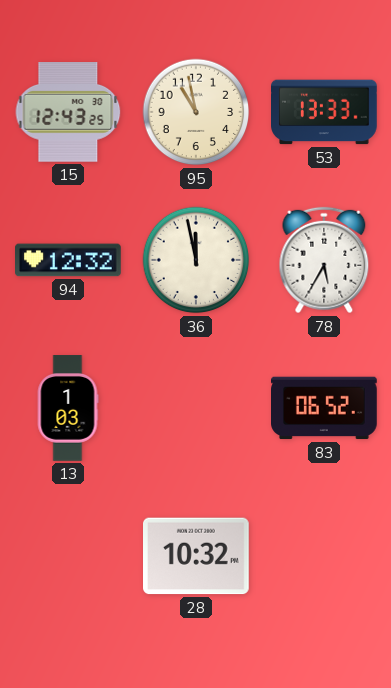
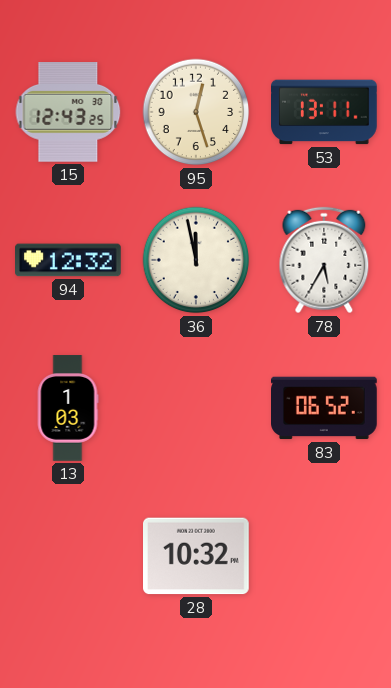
95: 10:58 -> 12:27
53: 13:33 -> 13:11
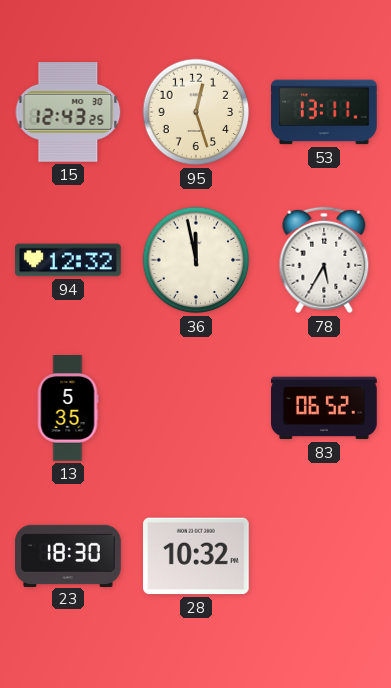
13: 1:03 -> 5:35
23: none -> 18:30
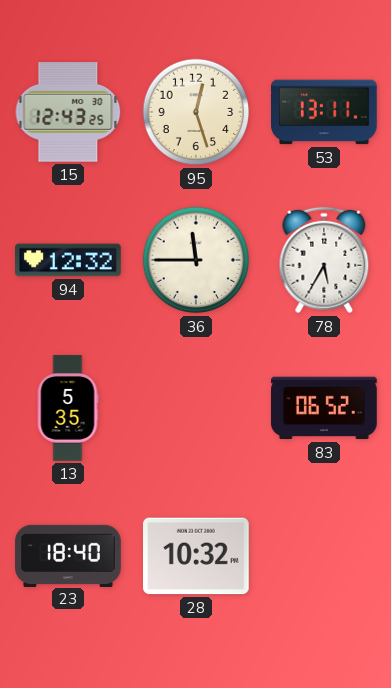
36: 11:58 -> 11:45
23: 18:30 -> 18:40
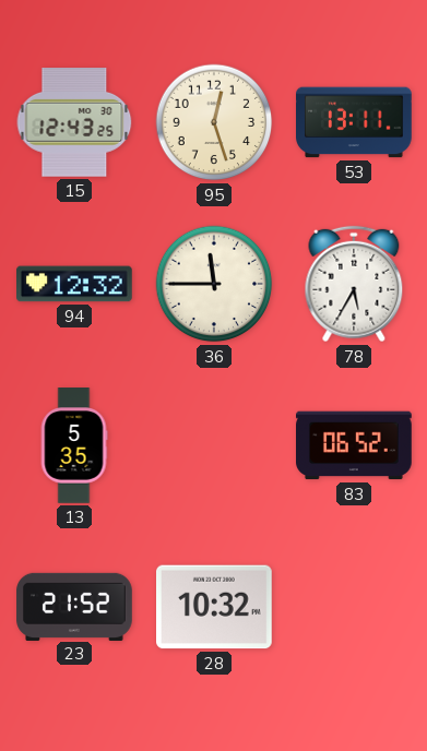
23: 18:40 -> 21:52
